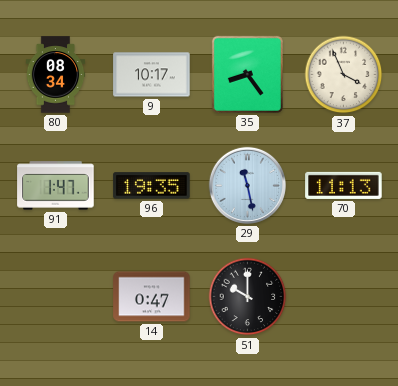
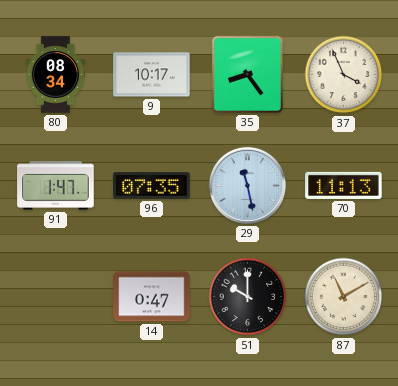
96: 19:35 -> 07:35
87: none -> 11:10
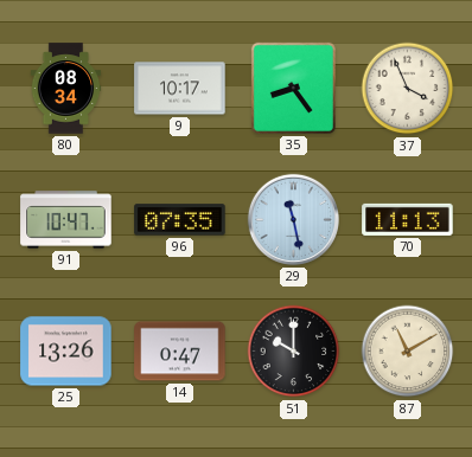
91: 1:47 -> 10:47
25: none -> 13:26
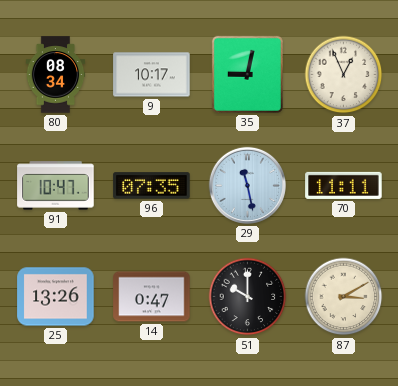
35: 8:24 -> 9:02
37: 3:56 -> 12:56
70: 11:13 -> 11:11
87: 11:10 -> 3:10
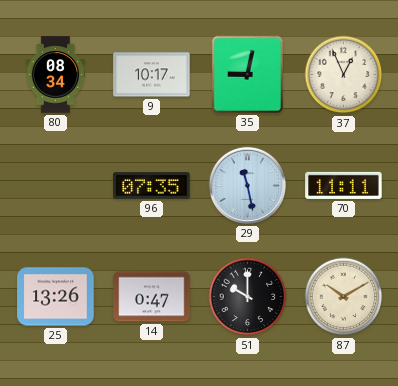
91: 10:47 -> none
87: 3:10 -> 10:10
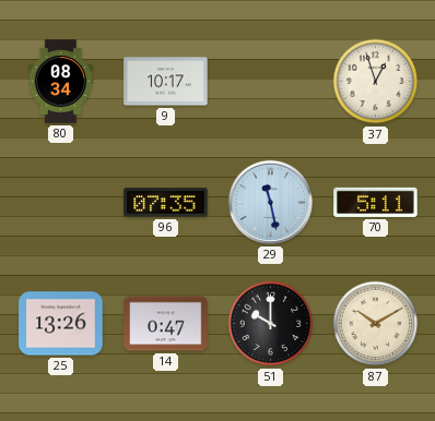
35: 9:02 -> none
37: 12:56 -> 12:57
70: 11:11 -> 5:11
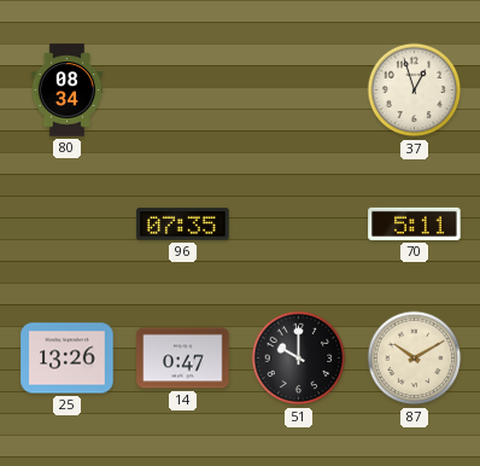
9: 10:17 -> none
29: 11:28 -> none
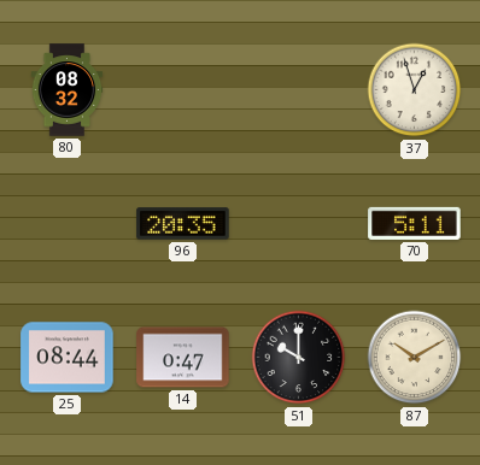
80: 08:34 -> 08:32
96: 07:35 -> 20:35
25: 13:26 -> 08:44
